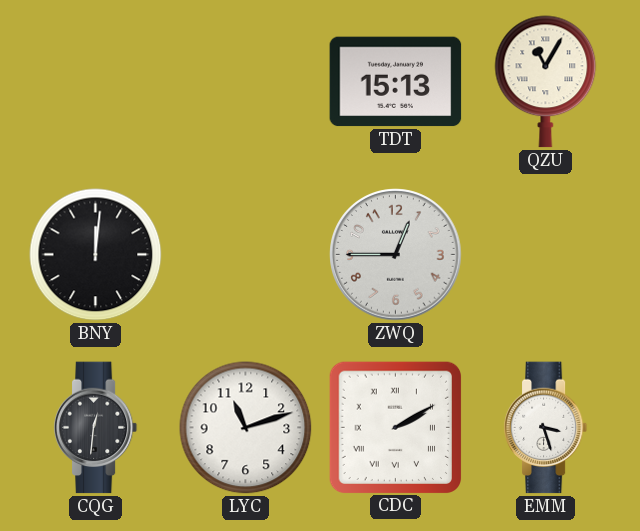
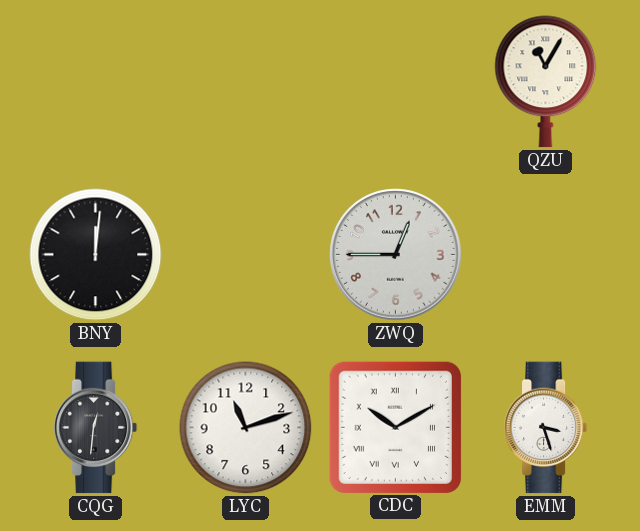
TDT: 15:13 -> none
CDC: 2:10 -> 10:10
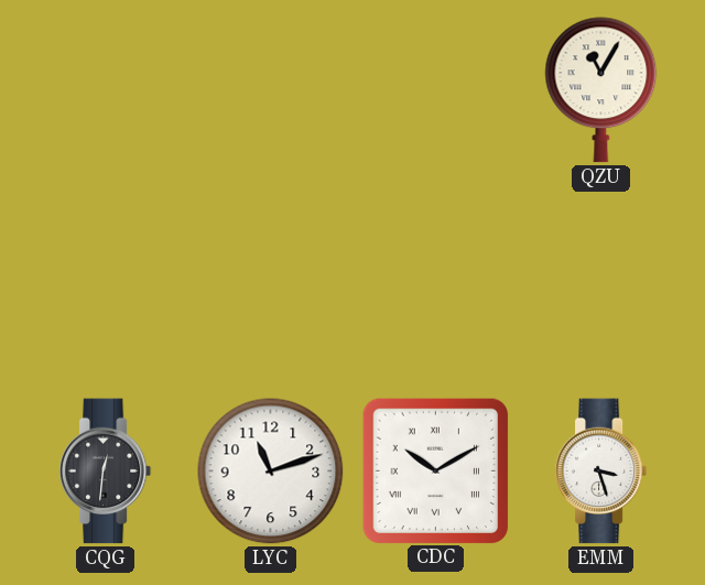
BNY: 12:01 -> none
ZWQ: 12:45 -> none
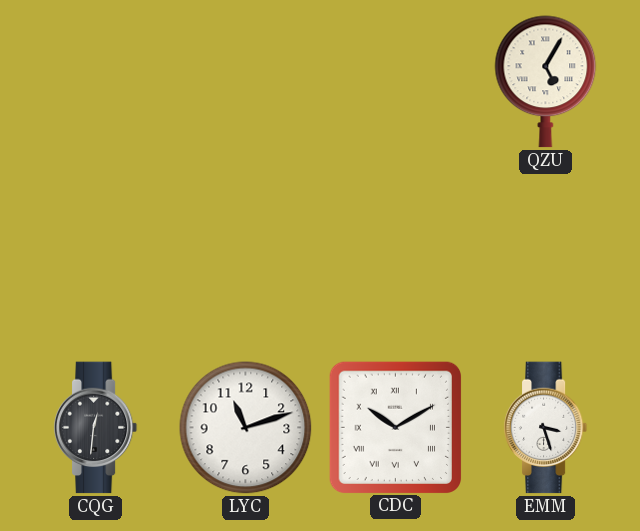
QZU: 11:05 -> 5:05
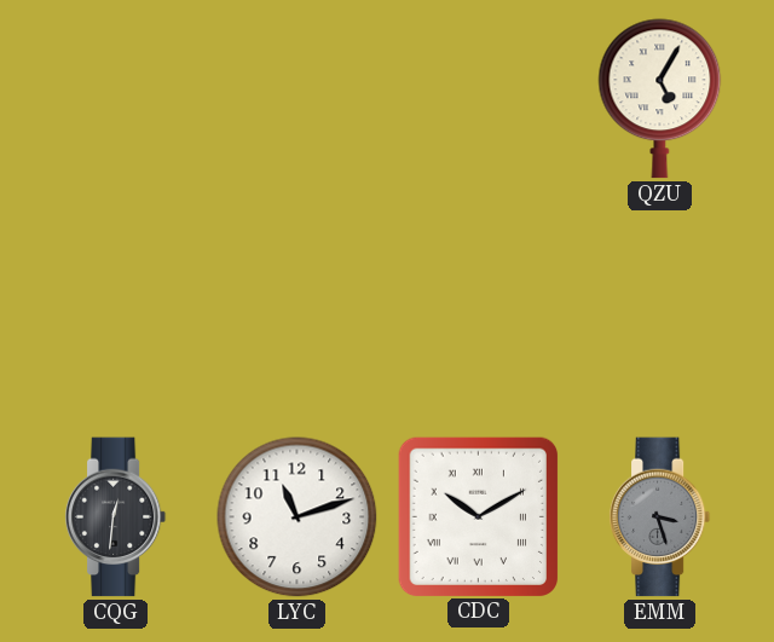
EMM dial: white -> grey
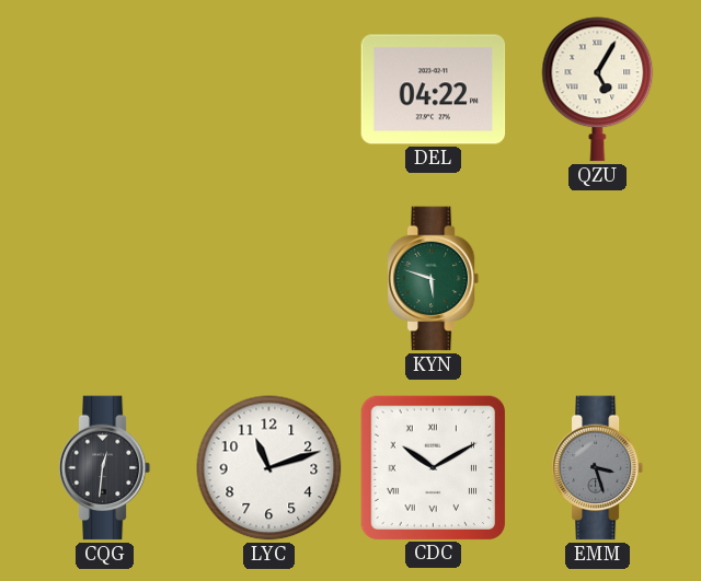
DEL: none -> 04:22
KYN: none -> 5:48
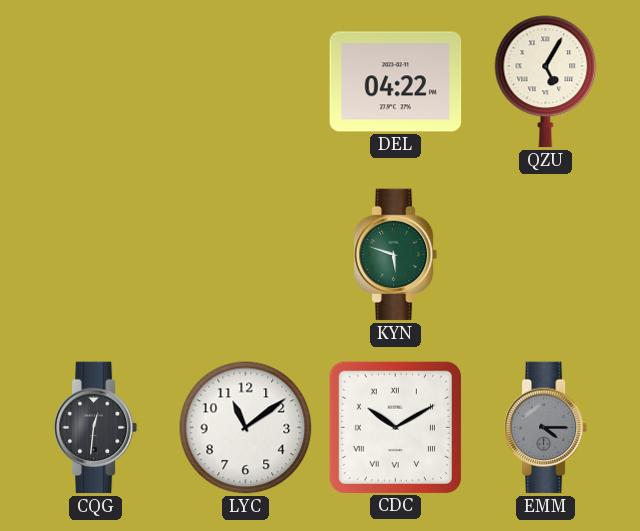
LYC: 11:12 -> 11:09
EMM: 3:27 -> 4:15
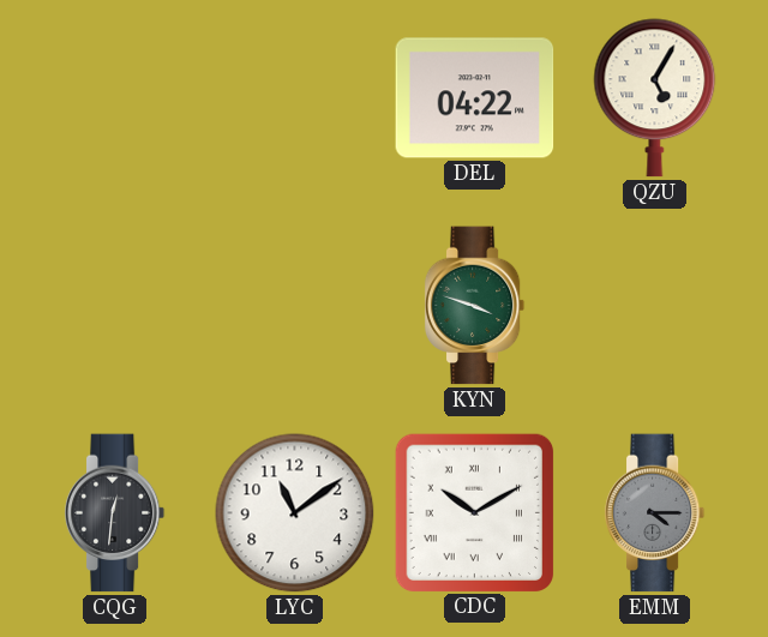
KYN: 5:48 -> 3:48
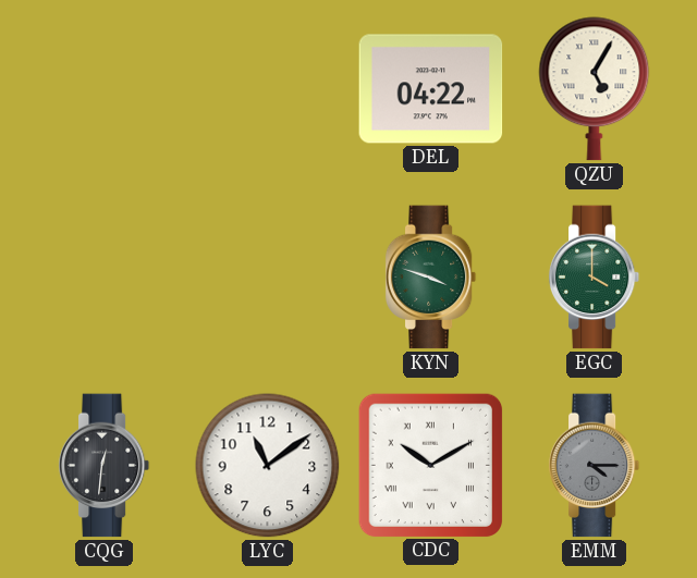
EGC: none -> 4:00
